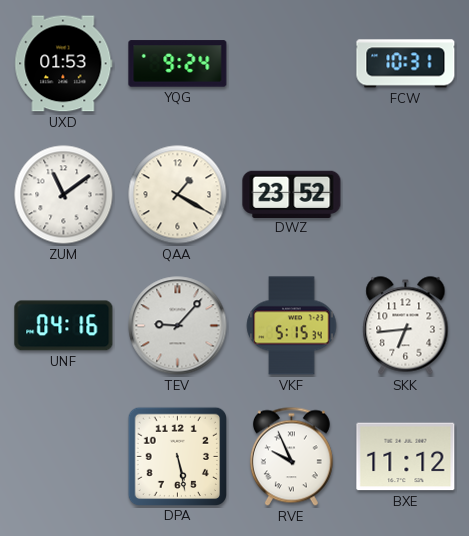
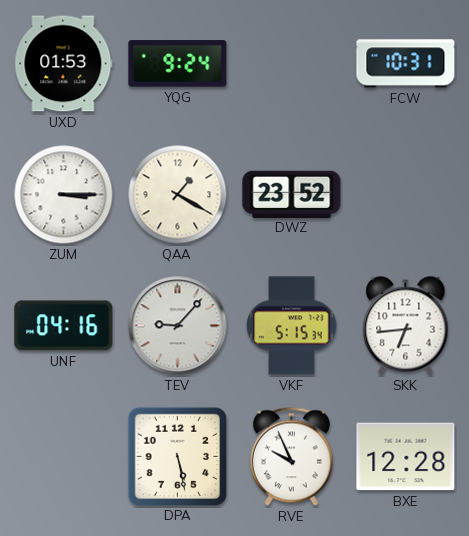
ZUM: 11:09 -> 3:15
BXE: 11:12 -> 12:28
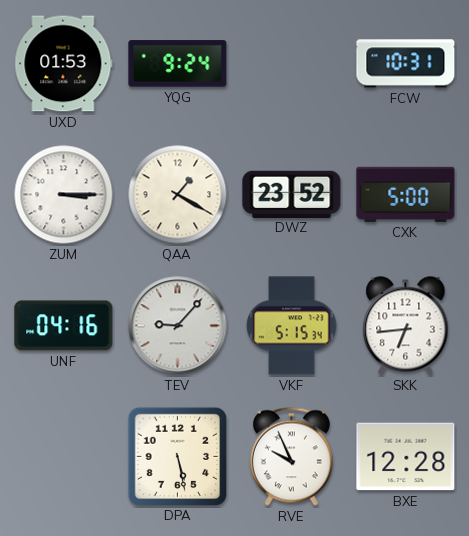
CXK: none -> 5:00
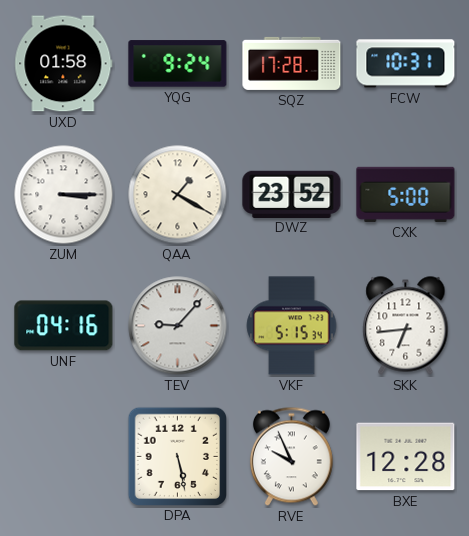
UXD: 01:53 -> 01:58
SQZ: none -> 17:28
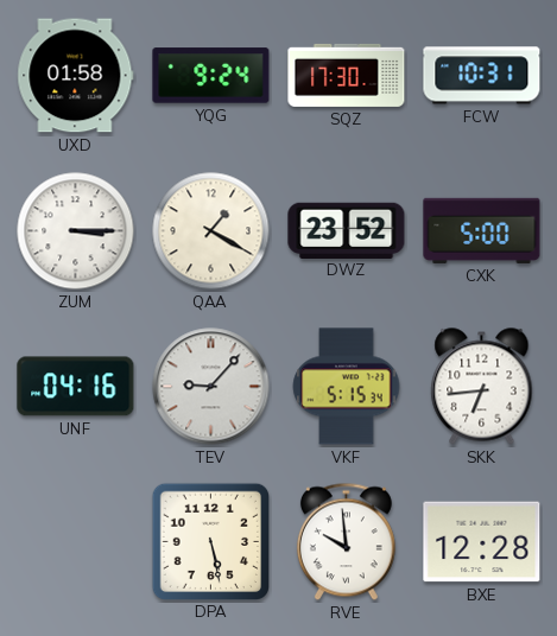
SQZ: 17:28 -> 17:30
RVE: 9:56 -> 9:59
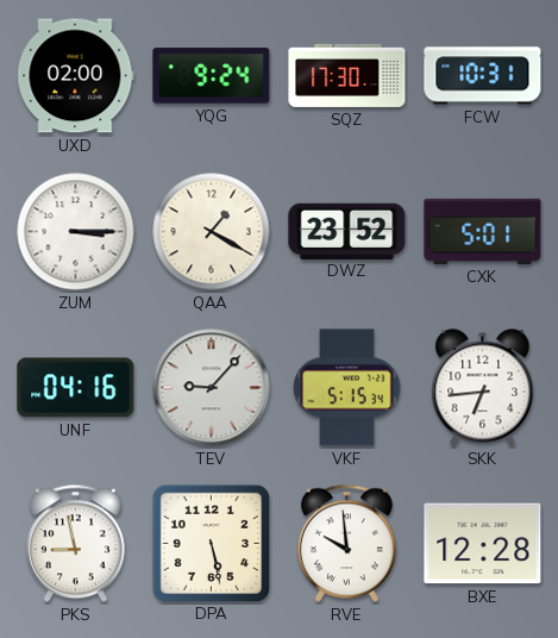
UXD: 01:58 -> 02:00
CXK: 5:00 -> 5:01
PKS: none -> 8:58
